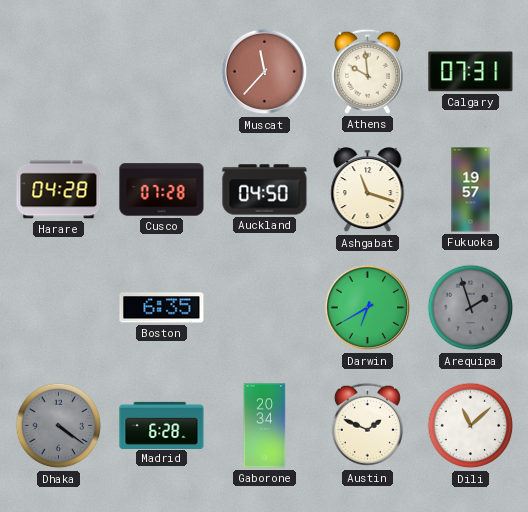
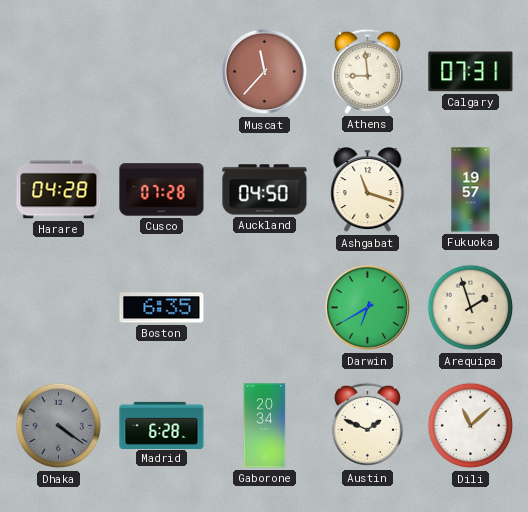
Athens: 9:59 -> 8:59
Arequipa dial: grey -> cream
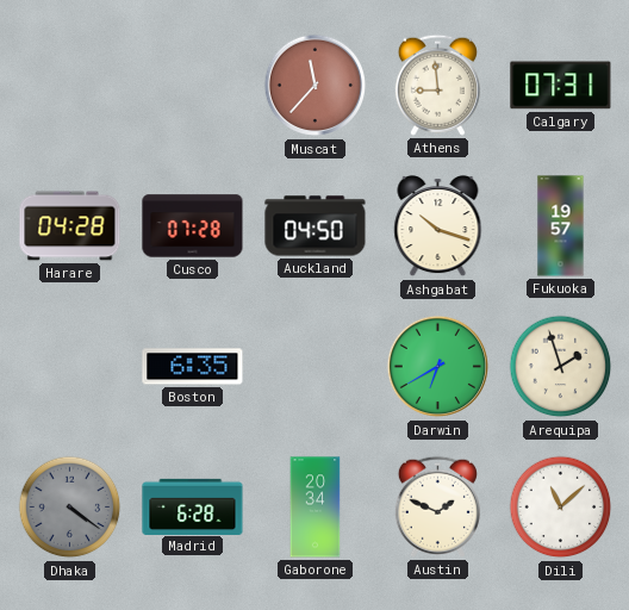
Ashgabat: 11:18 -> 10:18
